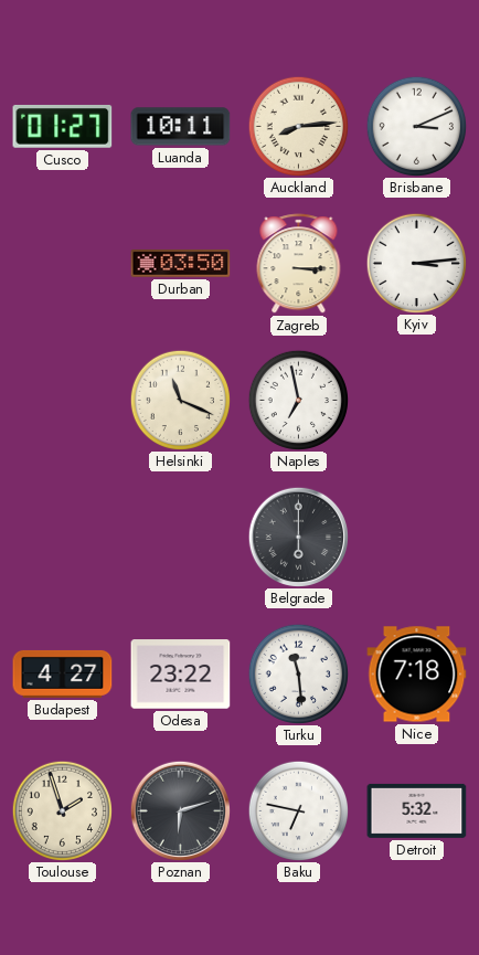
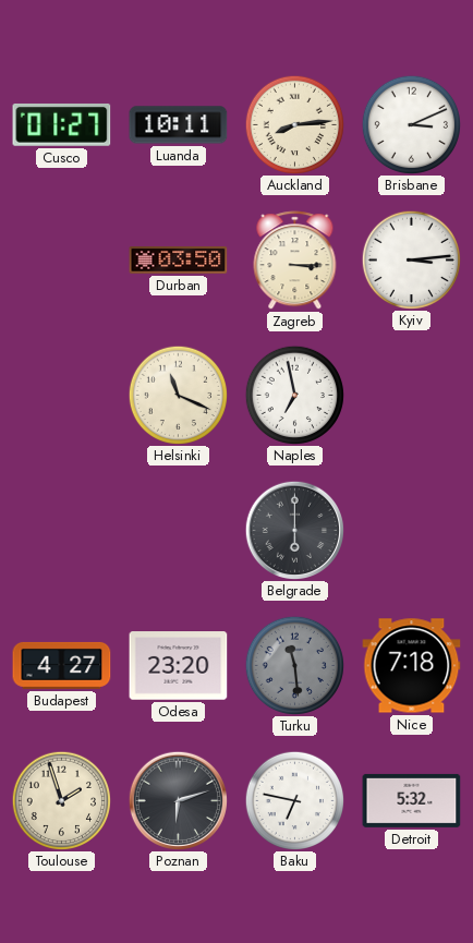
Odesa: 23:22 -> 23:20
Turku dial: white -> grey
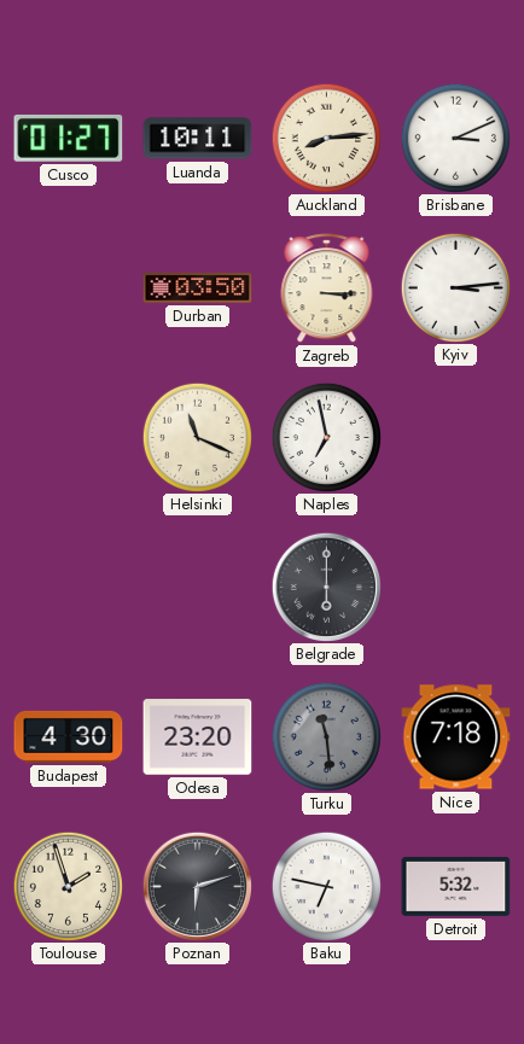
Budapest: 4:27 -> 4:30
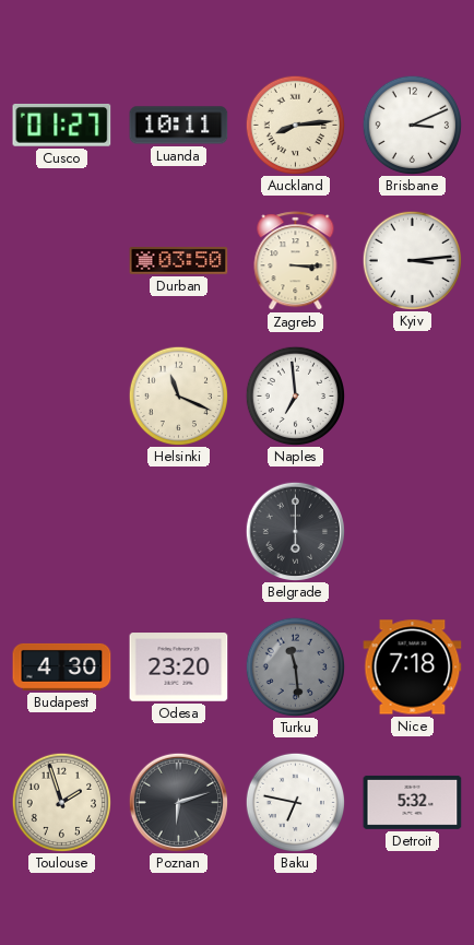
Naples: 6:58 -> 6:59
